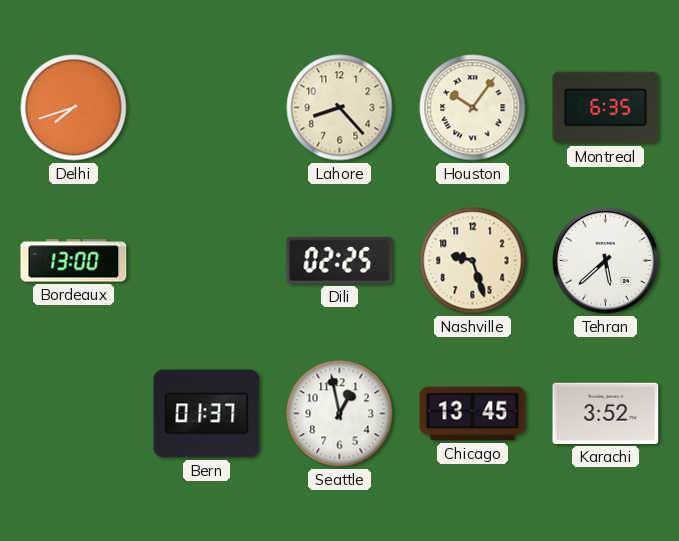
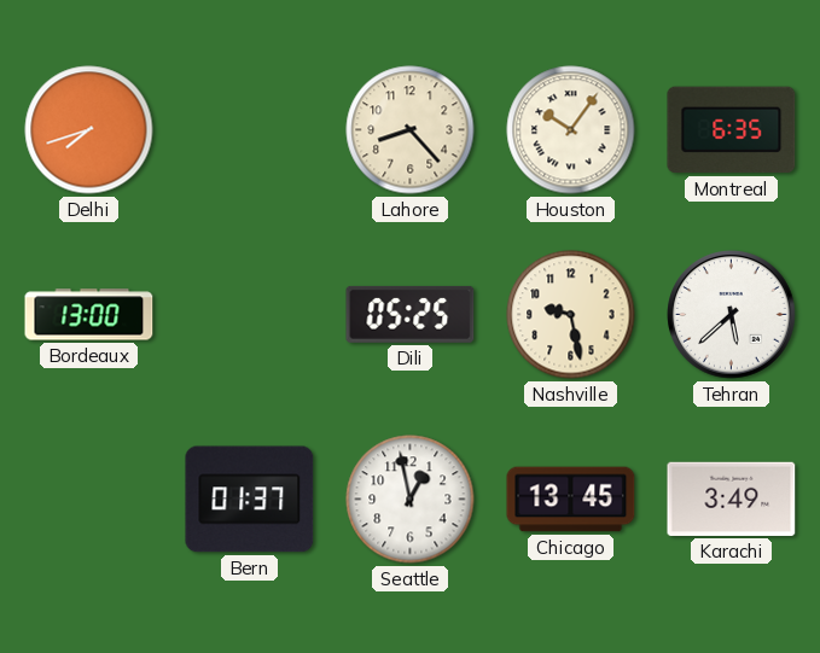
Dili: 02:25 -> 05:25
Nashville: 9:27 -> 9:28
Karachi: 3:52 -> 3:49
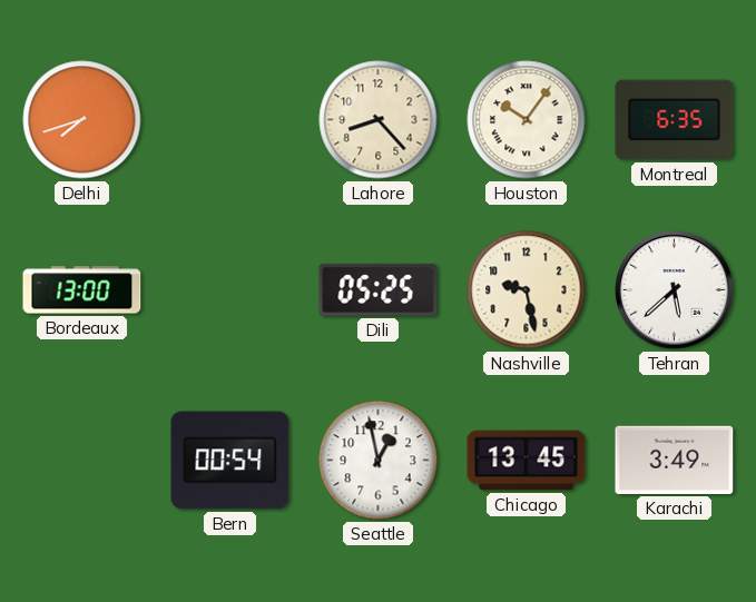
Bern: 01:37 -> 00:54
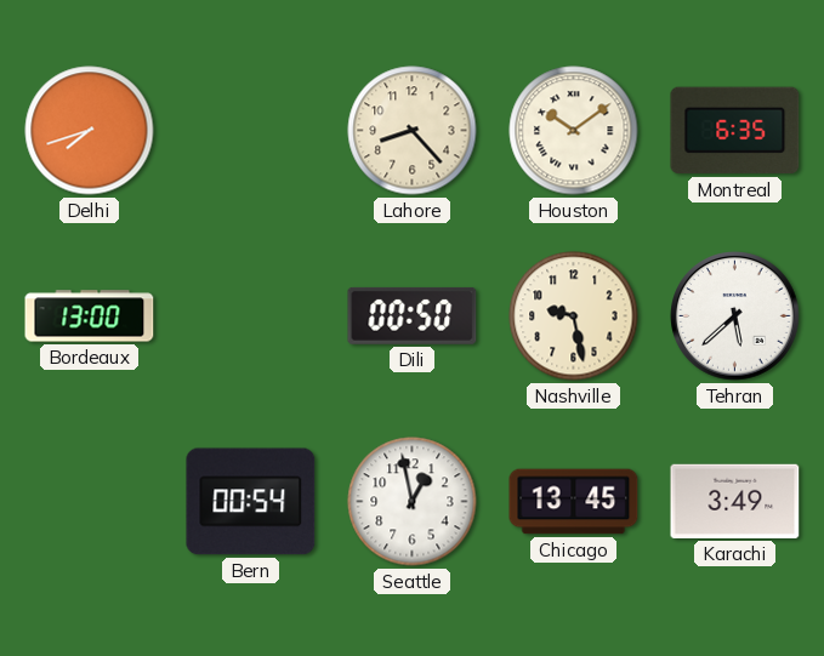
Houston: 10:06 -> 10:09
Dili: 05:25 -> 00:50
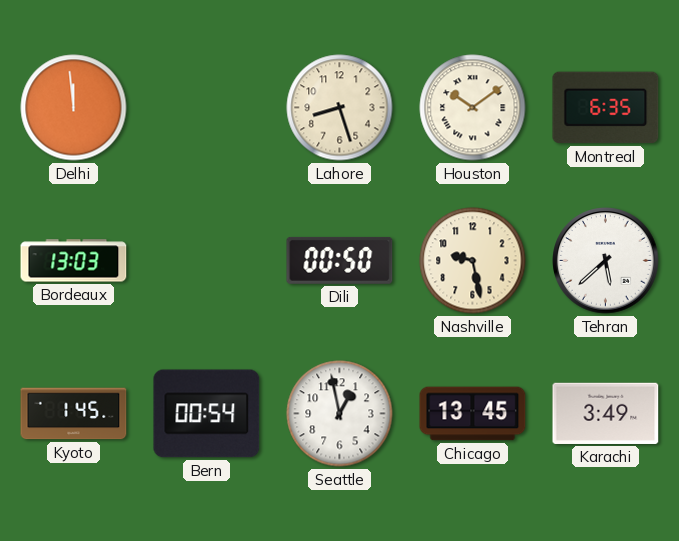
Delhi: 7:42 -> 11:59
Lahore: 8:23 -> 8:27
Bordeaux: 13:00 -> 13:03
Kyoto: none -> 1:45
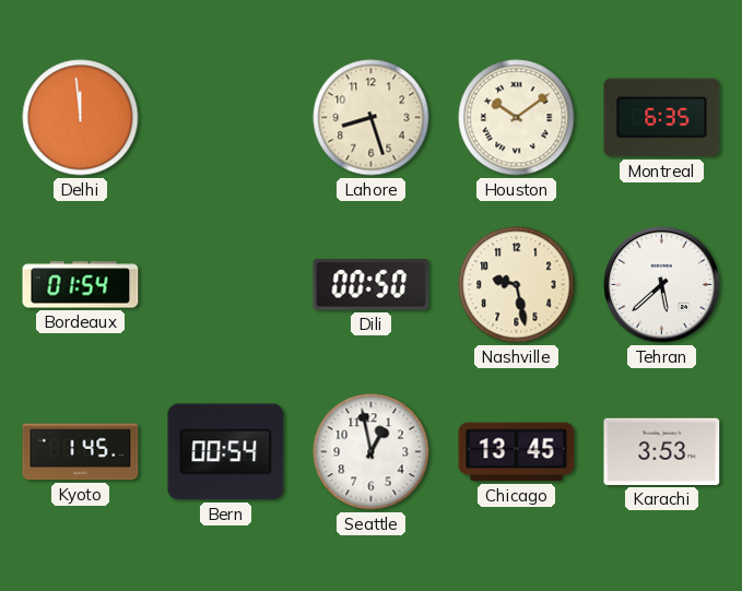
Bordeaux: 13:03 -> 01:54
Karachi: 3:49 -> 3:53
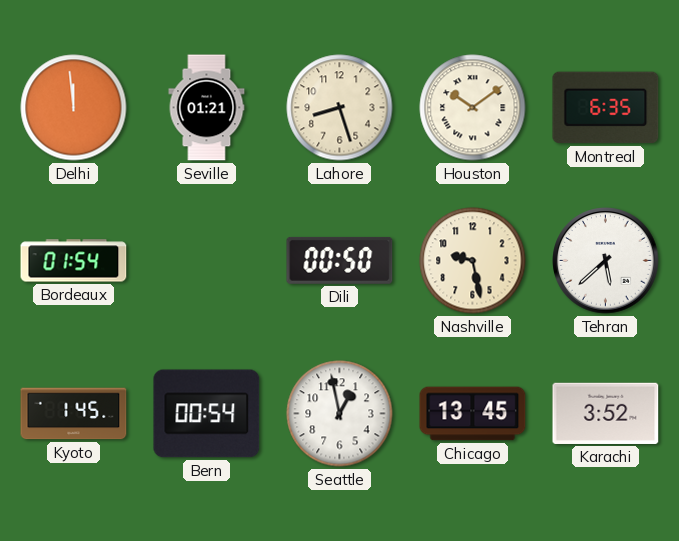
Seville: none -> 01:21
Karachi: 3:53 -> 3:52
